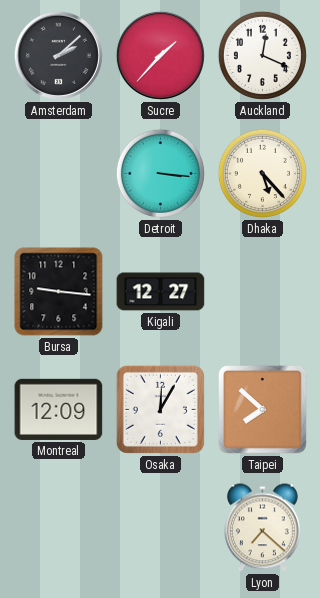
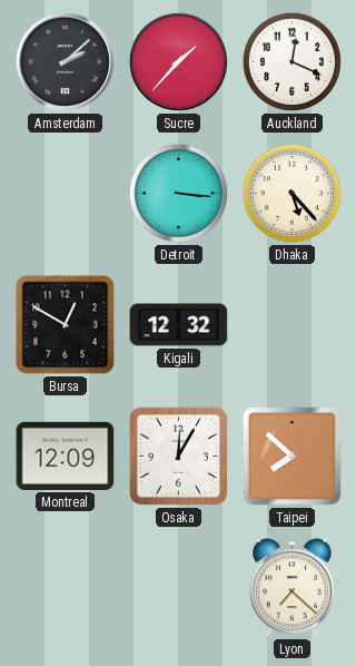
Bursa: 9:16 -> 12:50
Kigali: 12:27 -> 12:32
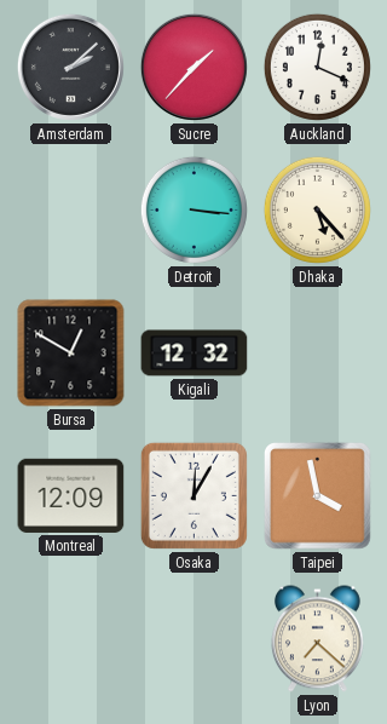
Taipei: 7:52 -> 3:58
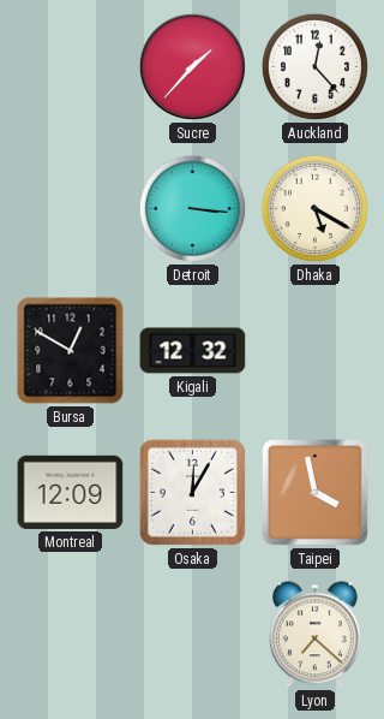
Amsterdam: 2:08 -> none
Auckland: 12:19 -> 12:23
Dhaka: 5:23 -> 5:20
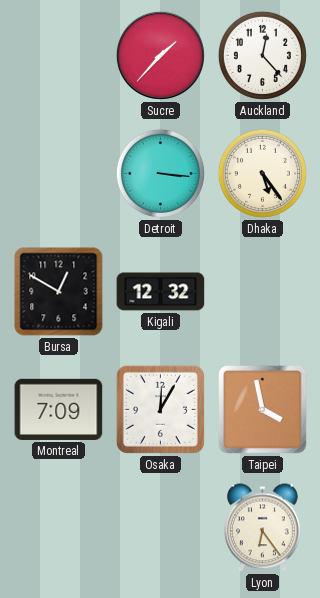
Dhaka: 5:20 -> 5:24
Montreal: 12:09 -> 7:09
Lyon: 7:22 -> 6:24
